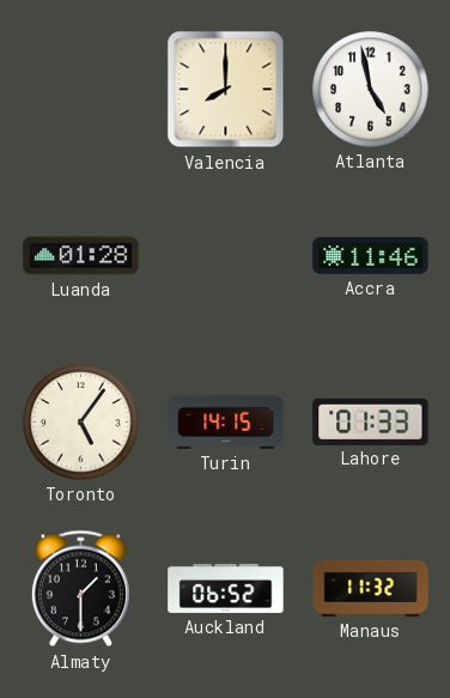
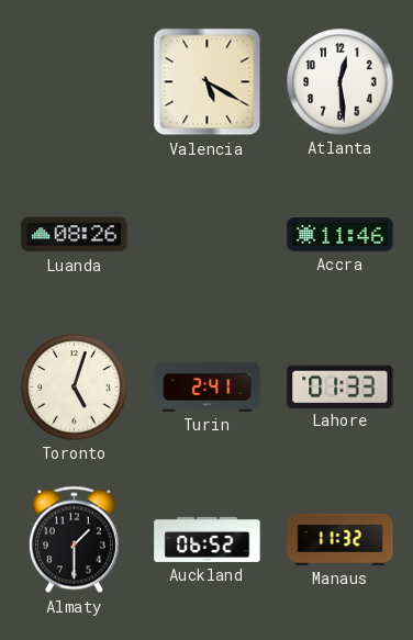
Valencia: 8:00 -> 5:20
Atlanta: 4:58 -> 12:29
Luanda: 01:28 -> 08:26
Toronto: 5:06 -> 5:03
Turin: 14:15 -> 2:41
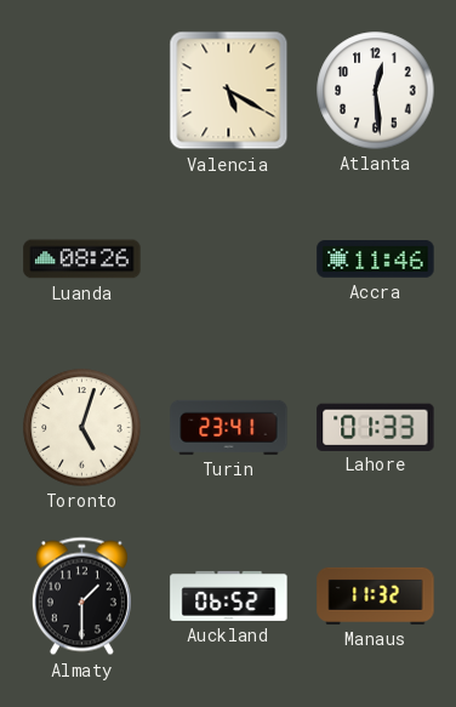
Turin: 2:41 -> 23:41
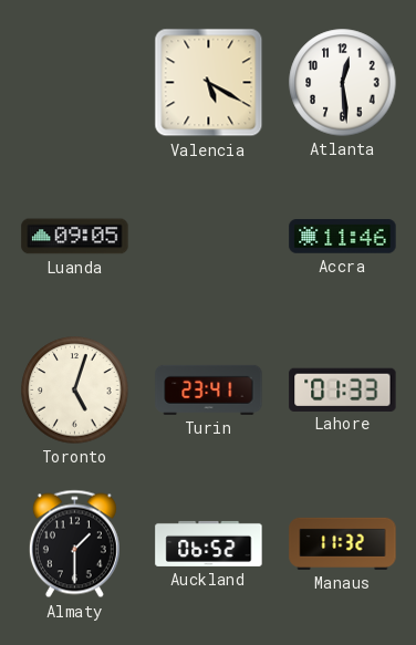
Luanda: 08:26 -> 09:05
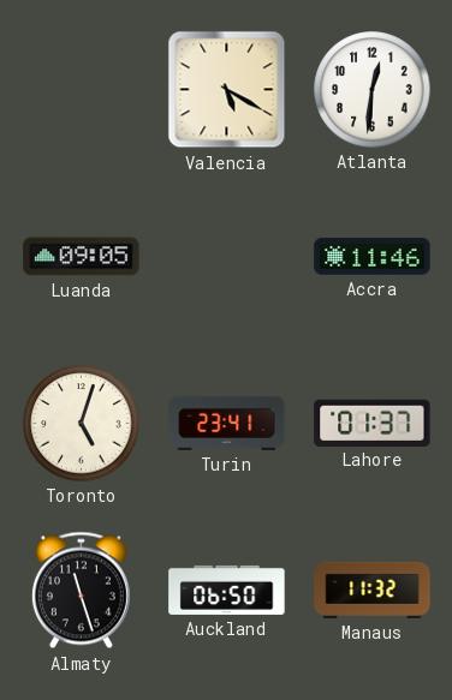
Atlanta: 12:29 -> 12:31
Lahore: 01:33 -> 01:37
Almaty: 1:30 -> 11:27
Auckland: 06:52 -> 06:50
